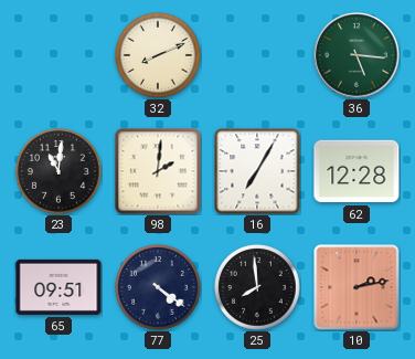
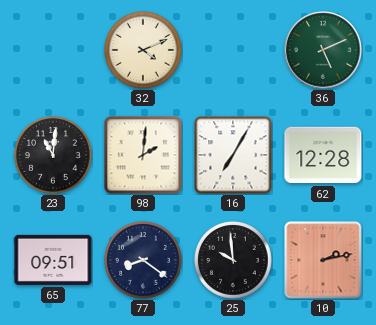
32: 8:11 -> 4:11
36: 5:16 -> 5:11
77: 4:21 -> 8:21
25: 7:59 -> 9:59
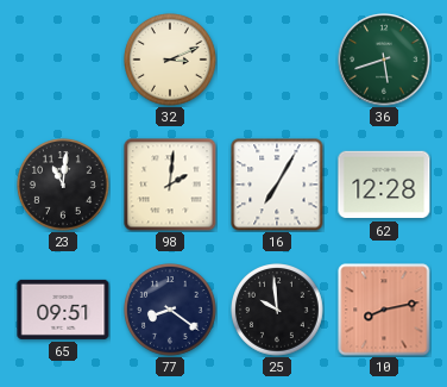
32: 4:11 -> 3:11
36: 5:11 -> 5:42
10: 2:13 -> 8:13
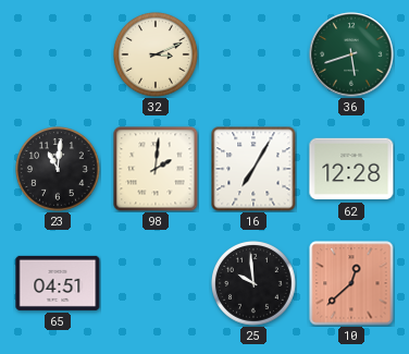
65: 09:51 -> 04:51
77: 8:21 -> none
10: 8:13 -> 12:38
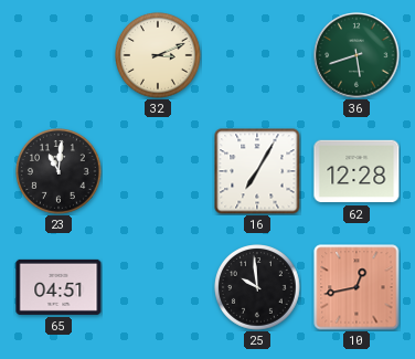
98: 2:01 -> none
10: 12:38 -> 12:43
